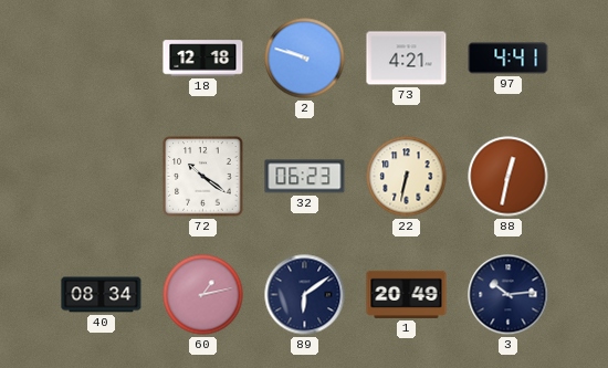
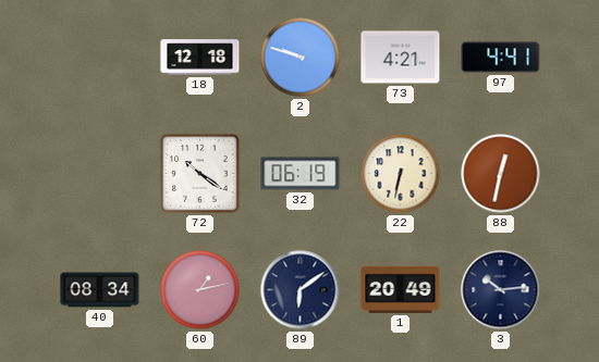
32: 06:23 -> 06:19
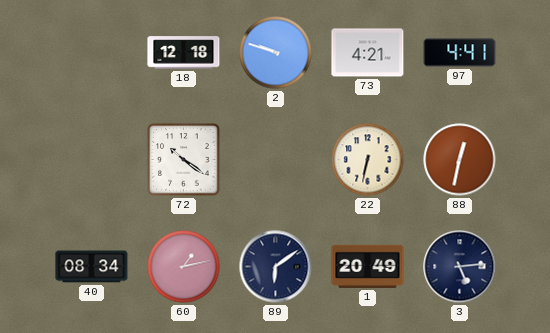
32: 06:19 -> none
3: 10:14 -> 5:14
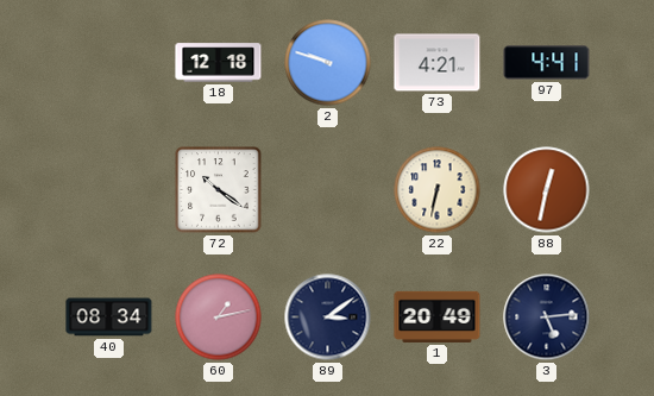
89: 6:09 -> 3:09
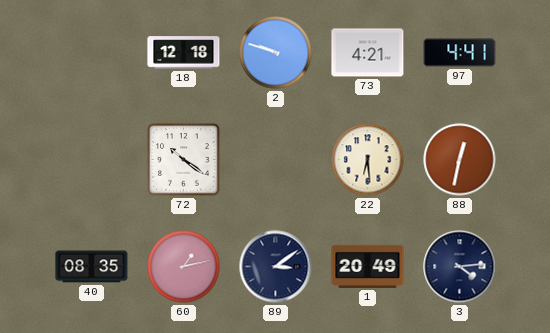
22: 6:32 -> 6:29
40: 08:34 -> 08:35
3: 5:14 -> 4:14
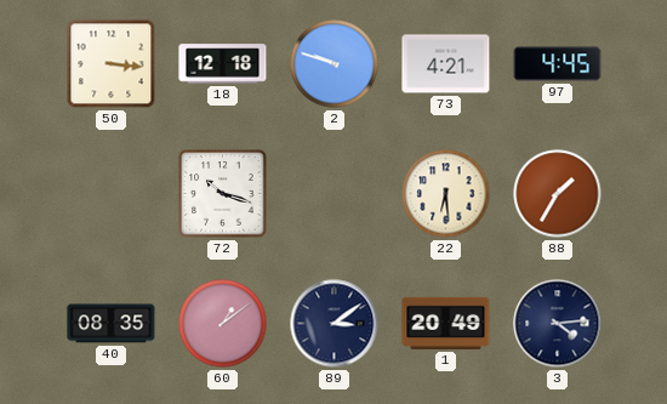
50: none -> 3:16
97: 4:41 -> 4:45
72: 10:21 -> 10:18
88: 12:32 -> 1:35
60: 1:13 -> 1:09
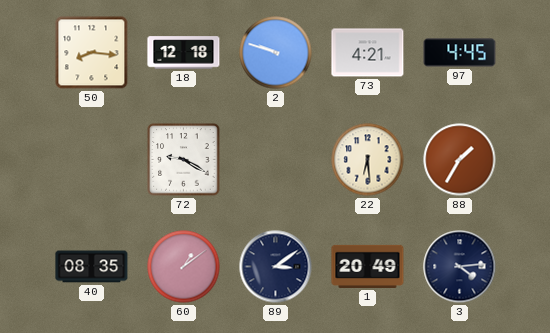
50: 3:16 -> 8:16
72: 10:18 -> 9:20
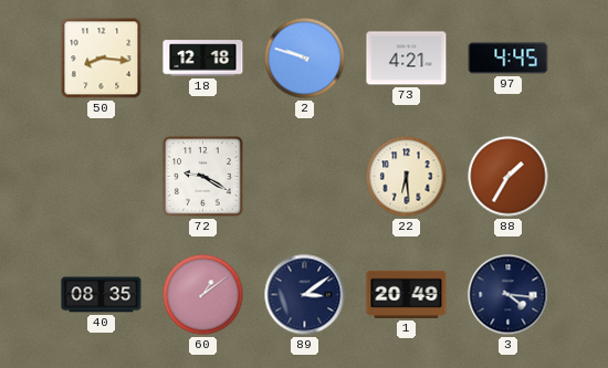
3: 4:14 -> 4:16
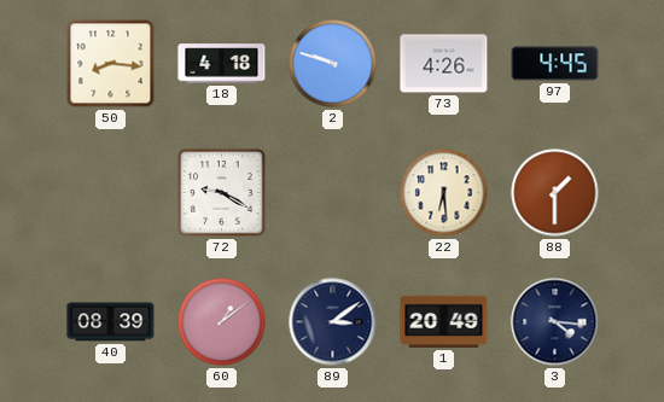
18: 12:18 -> 4:18
73: 4:21 -> 4:26
88: 1:35 -> 1:30
40: 08:35 -> 08:39
